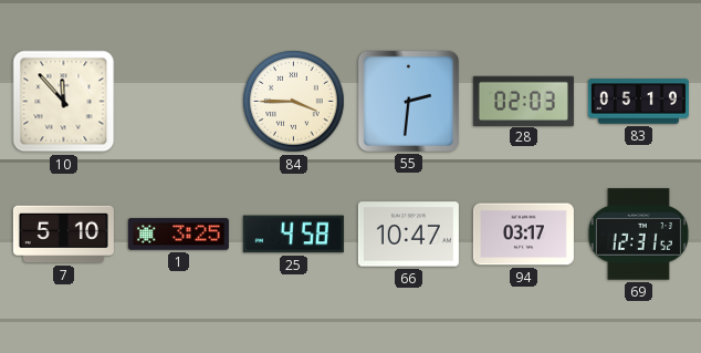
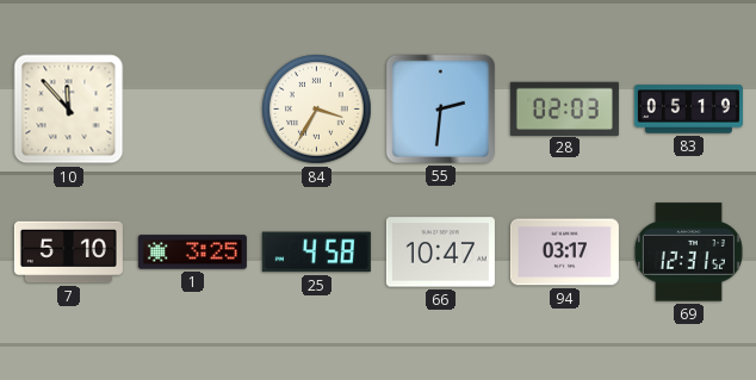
84: 3:45 -> 3:35
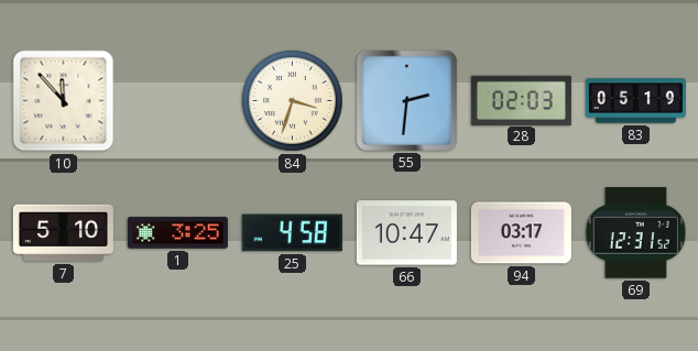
84: 3:35 -> 3:33
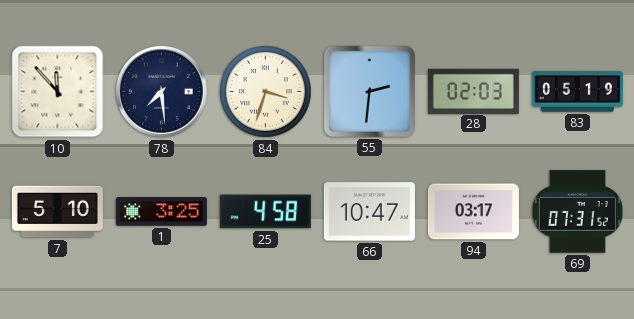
78: none -> 7:29
69: 12:31 -> 07:31
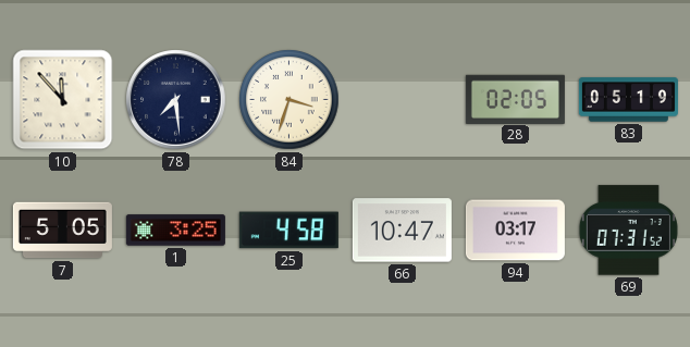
55: 2:31 -> none
28: 02:03 -> 02:05
7: 5:10 -> 5:05
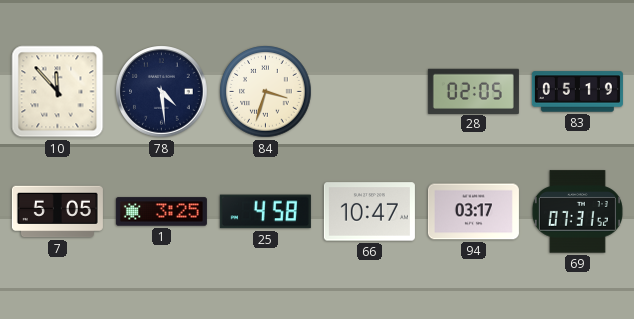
78: 7:29 -> 4:29
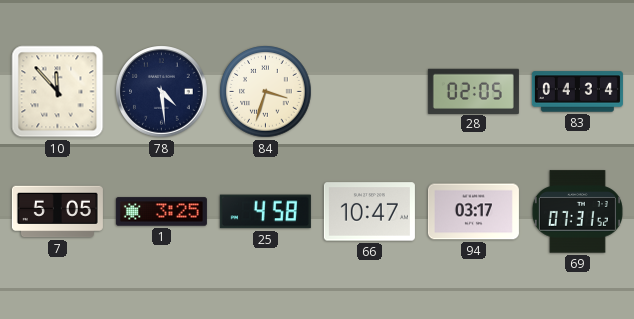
83: 05:19 -> 04:34
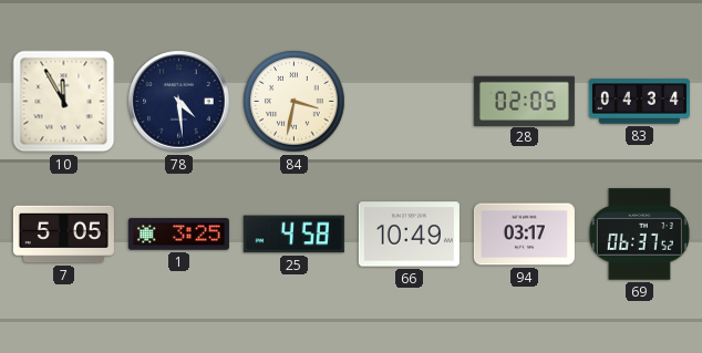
10: 11:53 -> 11:55
84: 3:33 -> 3:32
66: 10:47 -> 10:49
69: 07:31 -> 06:37
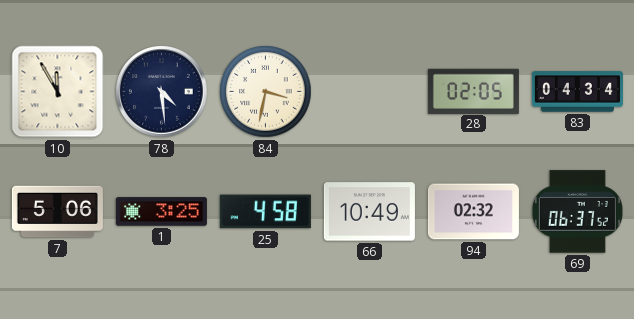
7: 5:05 -> 5:06
94: 03:17 -> 02:32
